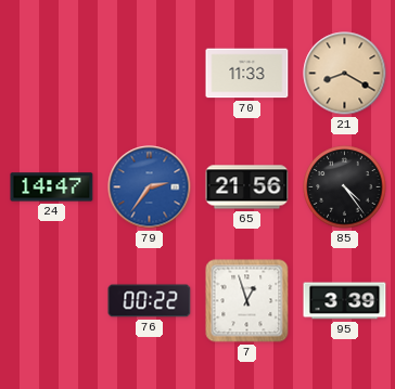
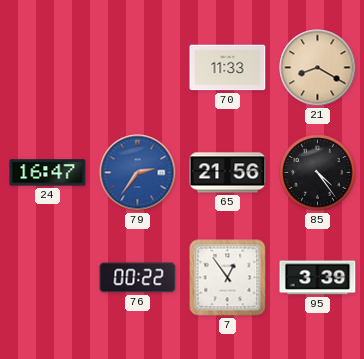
24: 14:47 -> 16:47
7: 12:57 -> 12:54
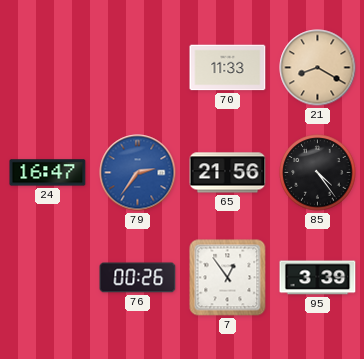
76: 00:22 -> 00:26
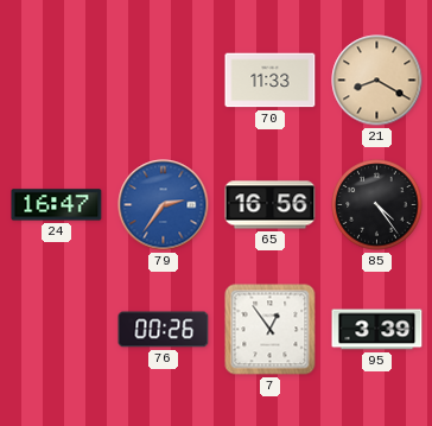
65: 21:56 -> 16:56
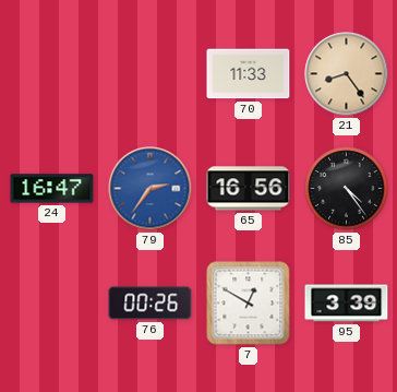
21: 8:20 -> 8:24
7: 12:54 -> 12:50
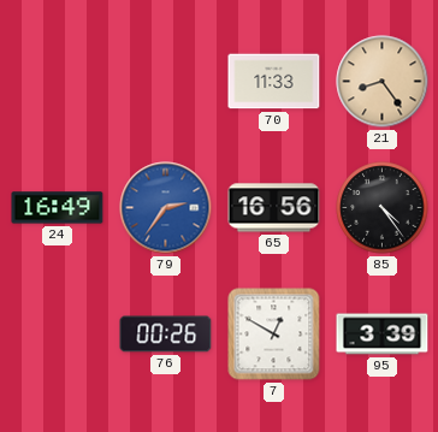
24: 16:47 -> 16:49
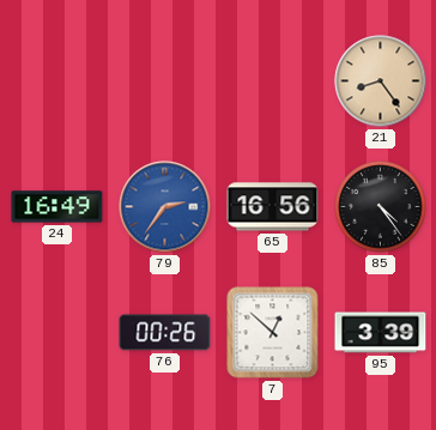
70: 11:33 -> none
7: 12:50 -> 12:52
